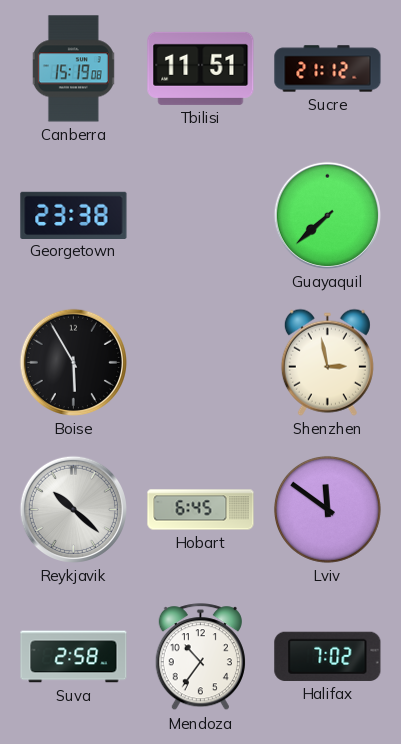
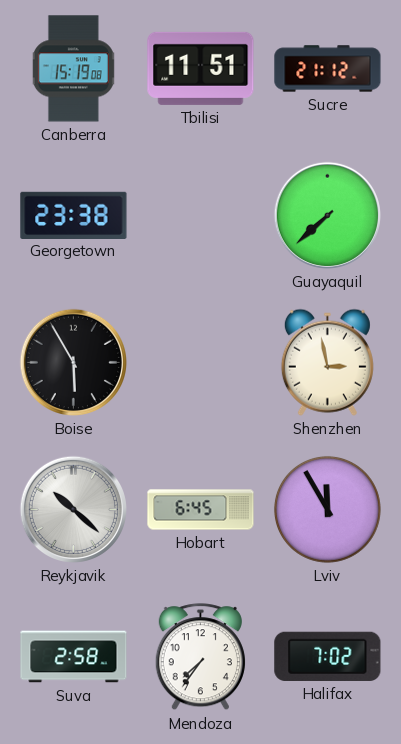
Lviv: 11:51 -> 11:55
Mendoza: 10:36 -> 7:36
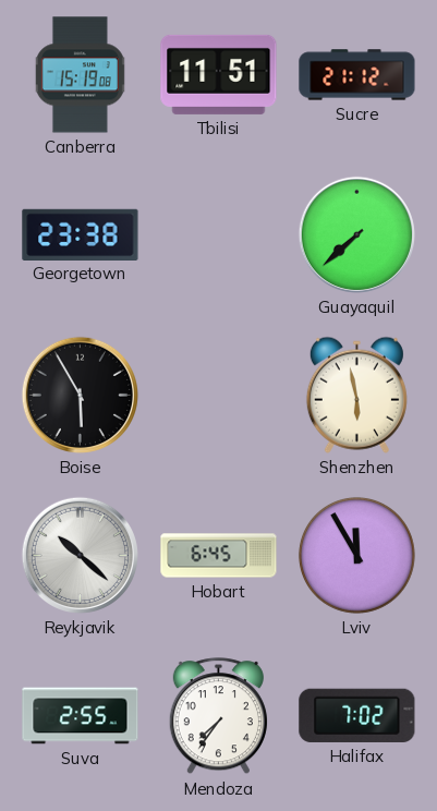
Shenzhen: 2:58 -> 5:58
Suva: 2:58 -> 2:55
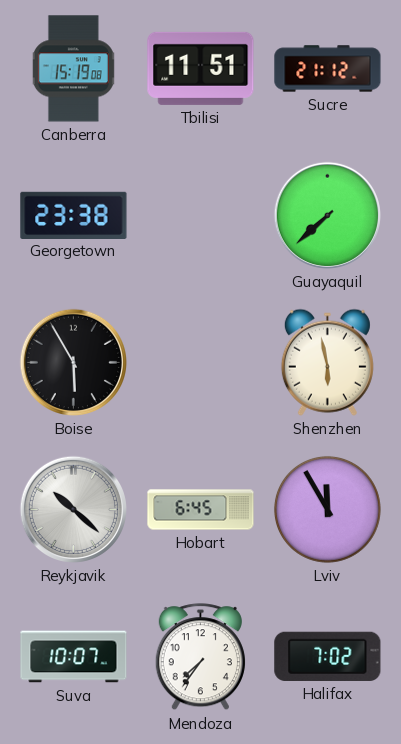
Suva: 2:55 -> 10:07
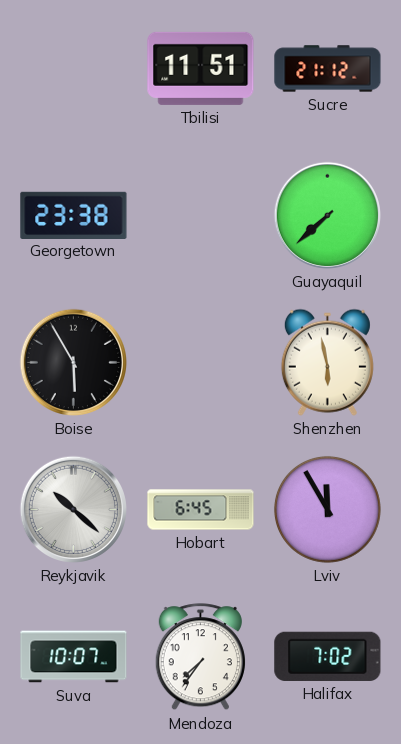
Canberra: 15:19 -> none
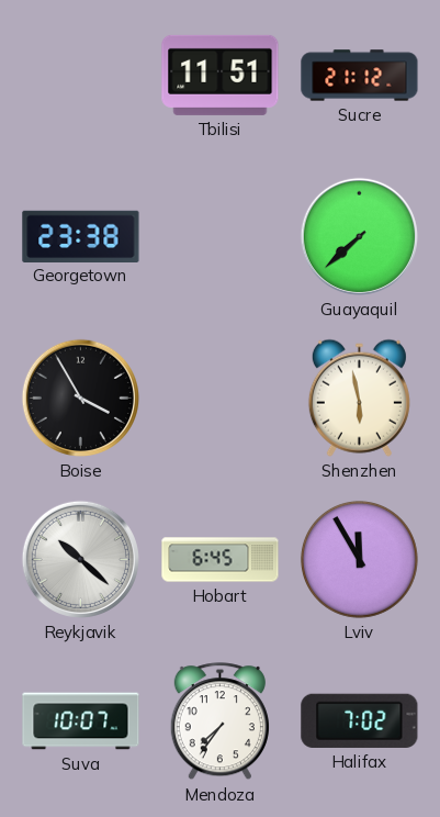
Boise: 5:55 -> 3:55
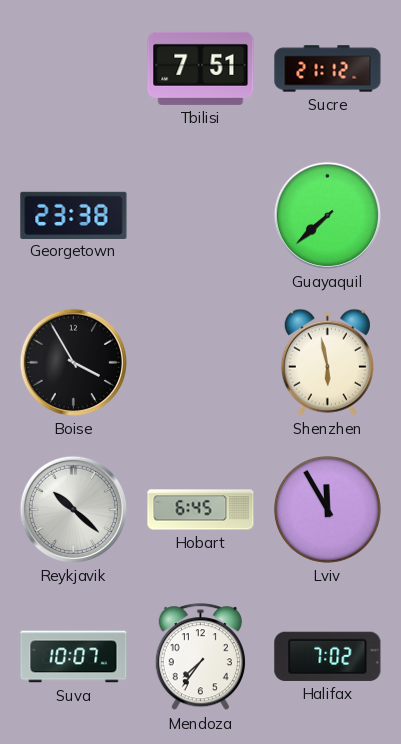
Tbilisi: 11:51 -> 7:51
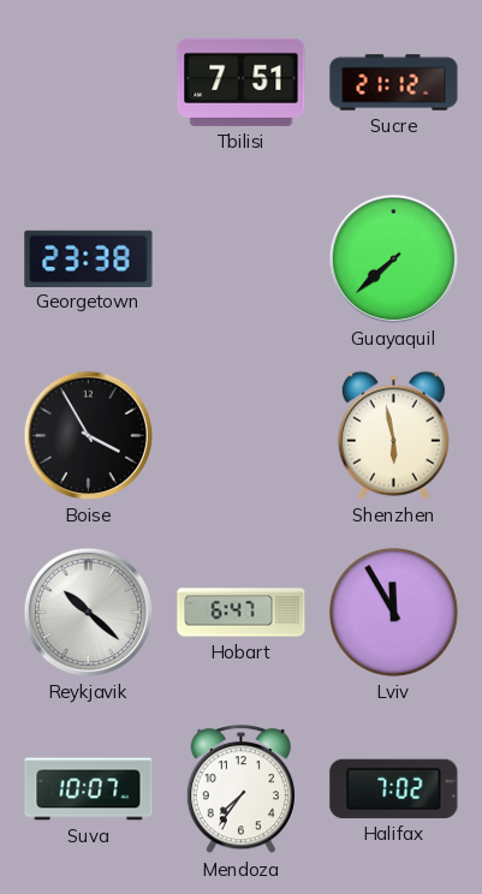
Hobart: 6:45 -> 6:47
